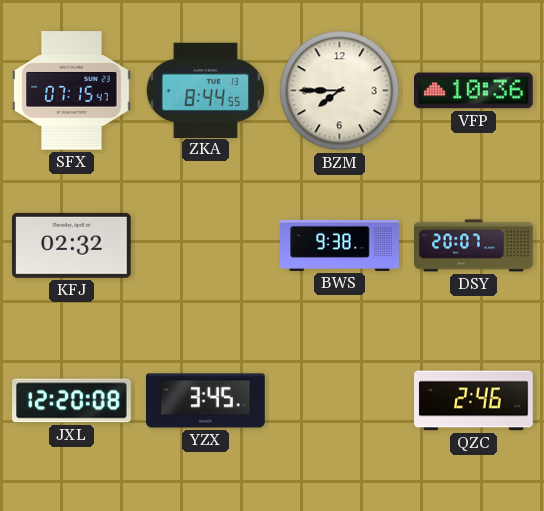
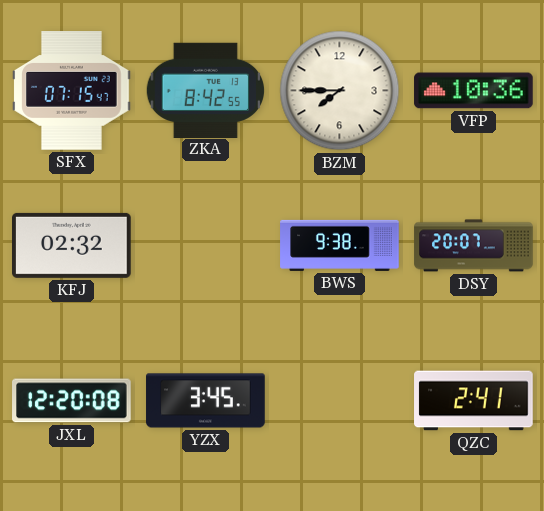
ZKA: 8:44 -> 8:42
QZC: 2:46 -> 2:41
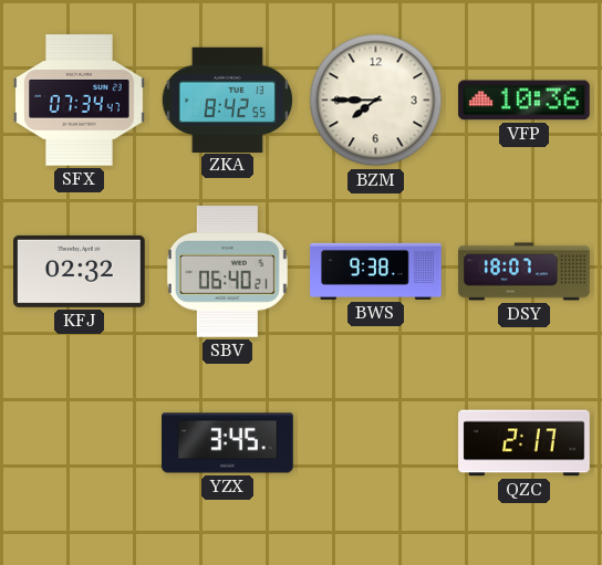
SFX: 07:15 -> 07:34
SBV: none -> 06:40
DSY: 20:07 -> 18:07
JXL: 12:20 -> none
QZC: 2:41 -> 2:17
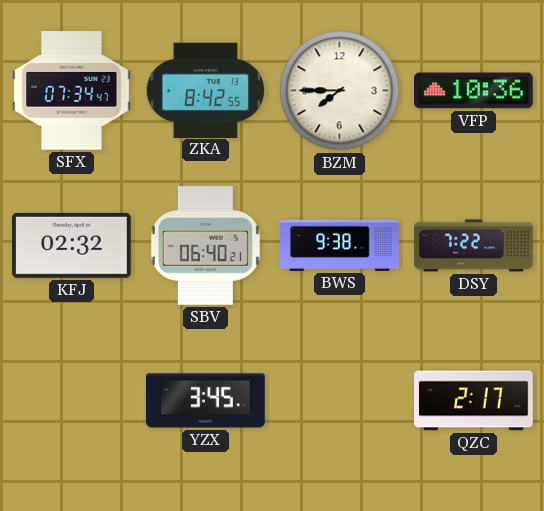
DSY: 18:07 -> 7:22
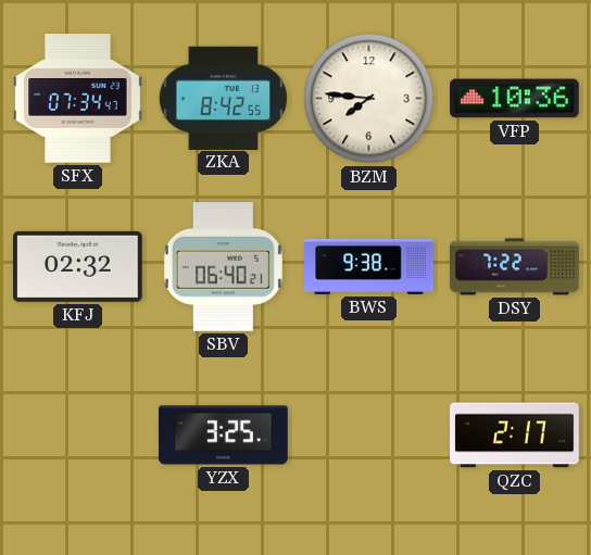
BZM: 7:45 -> 7:46
YZX: 3:45 -> 3:25
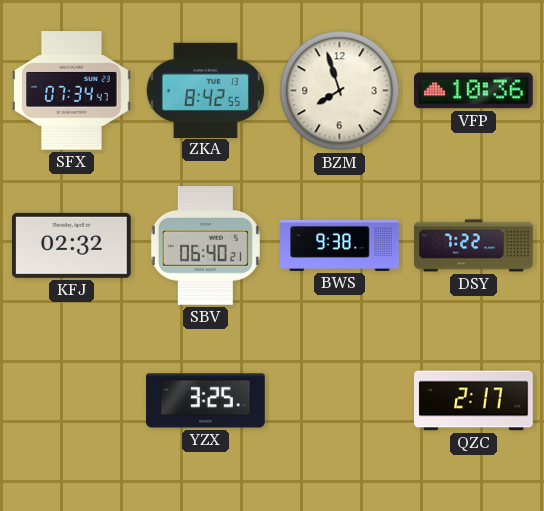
BZM: 7:46 -> 7:57
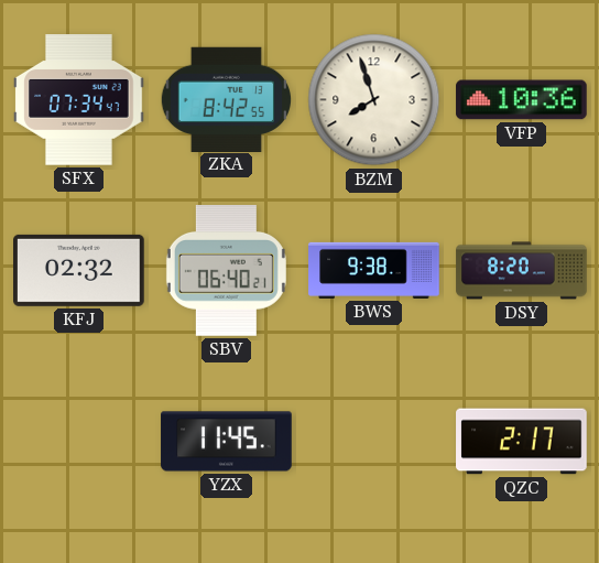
DSY: 7:22 -> 8:20
YZX: 3:25 -> 11:45
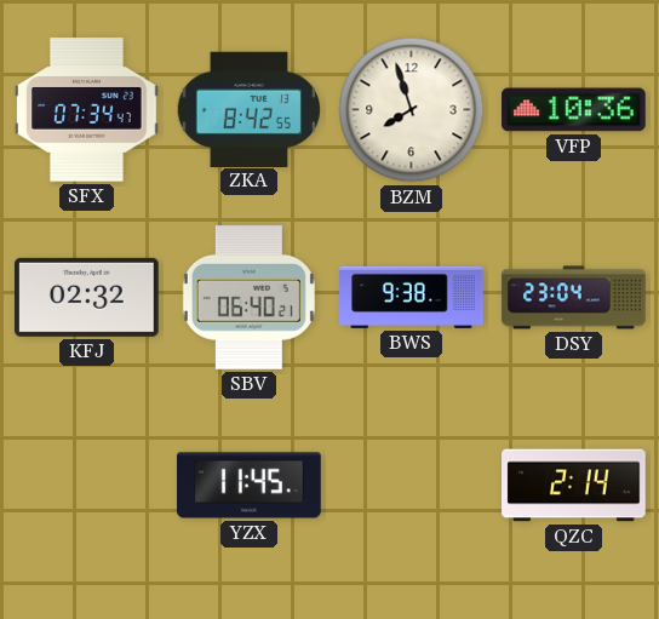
DSY: 8:20 -> 23:04
QZC: 2:17 -> 2:14
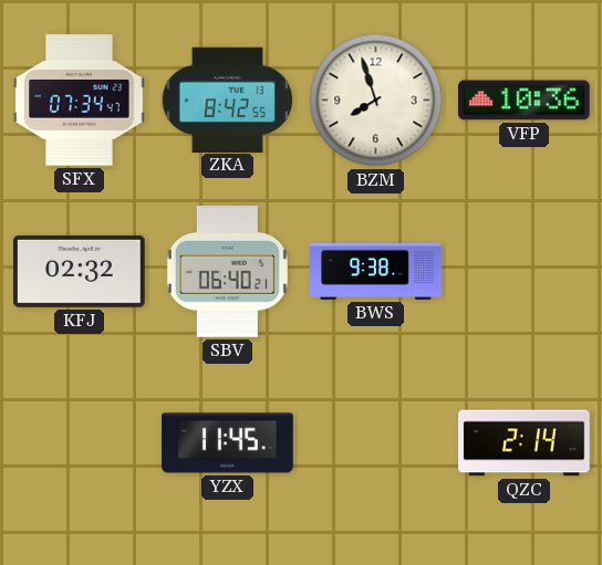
DSY: 23:04 -> none
